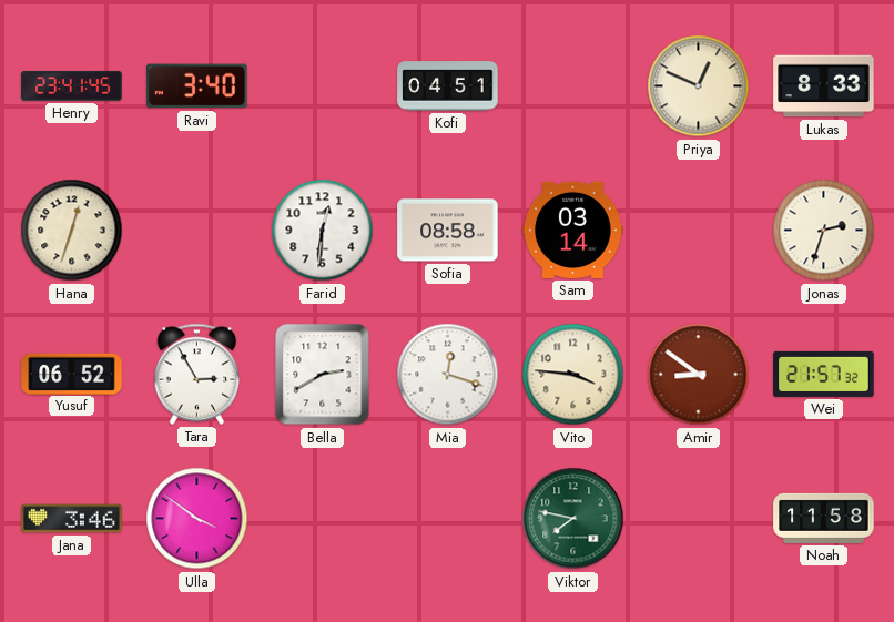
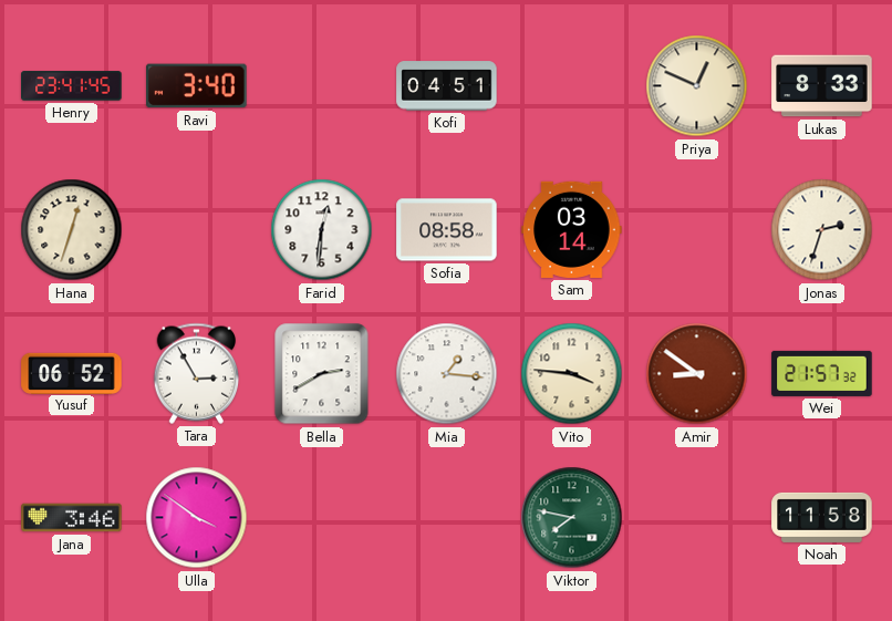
Mia: 12:18 -> 1:16
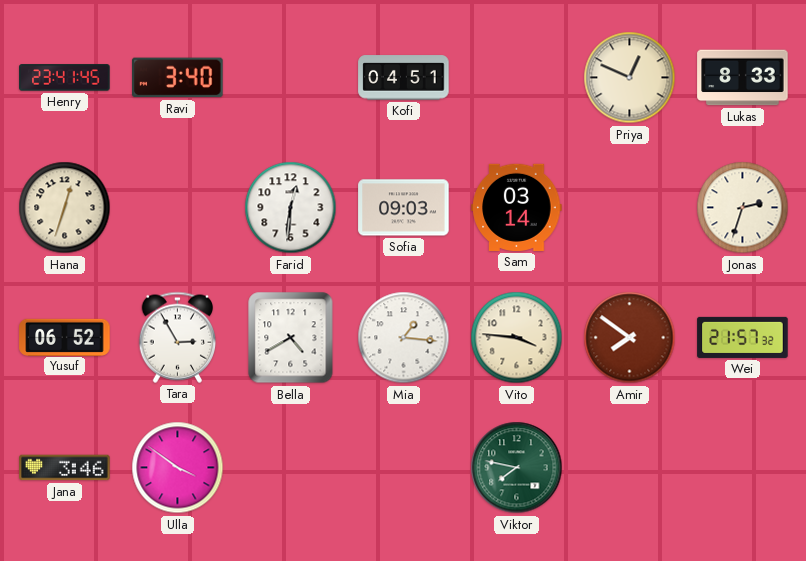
Sofia: 08:58 -> 09:03
Bella: 2:40 -> 4:40
Amir: 8:51 -> 7:51
Noah: 11:58 -> none
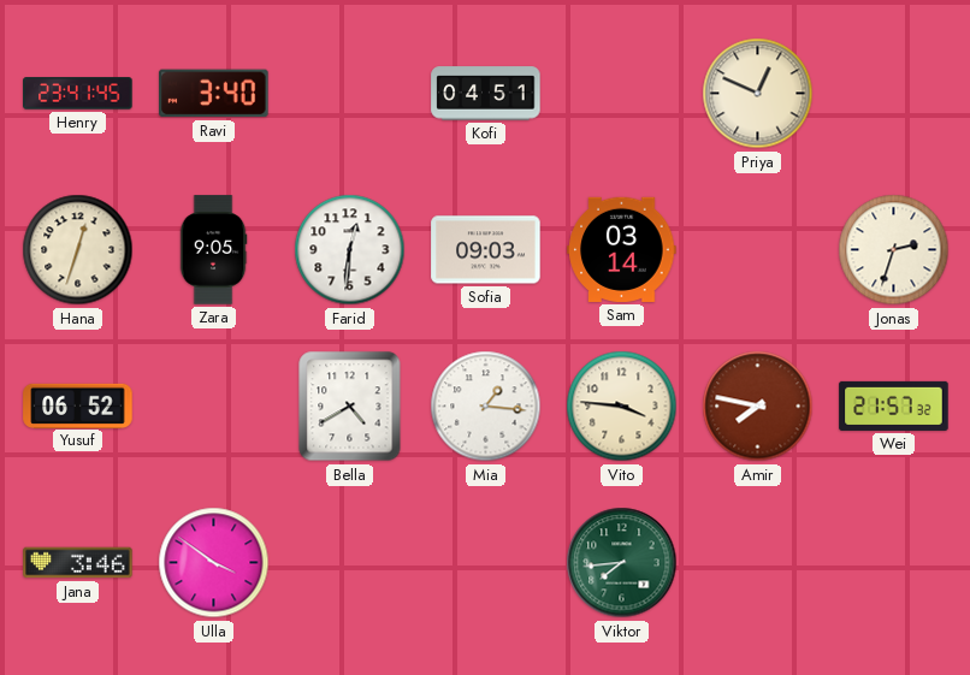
Lukas: 8:33 -> none
Zara: none -> 9:05
Tara: 2:55 -> none
Amir: 7:51 -> 7:47
Viktor: 7:47 -> 7:44
